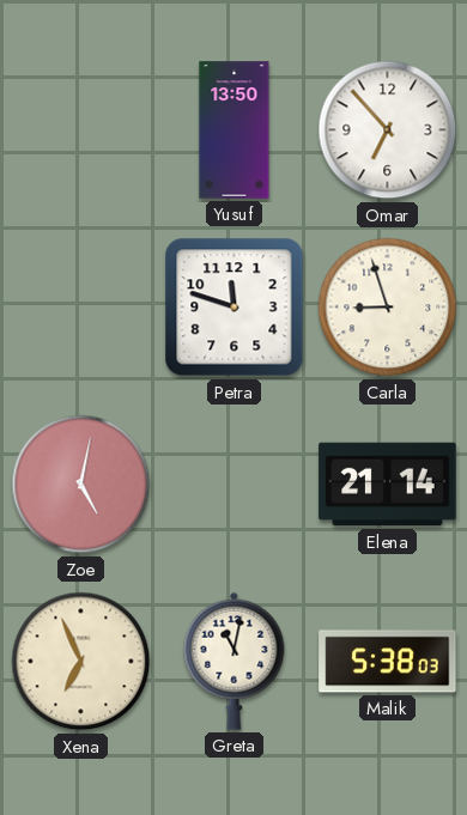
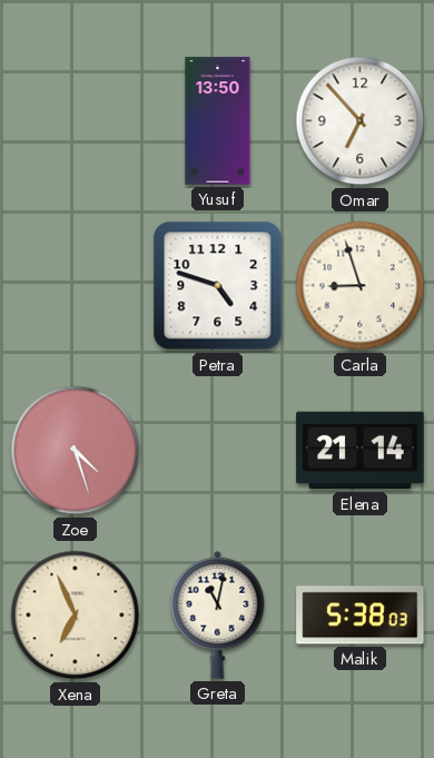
Petra: 11:48 -> 4:48
Zoe: 5:02 -> 4:27
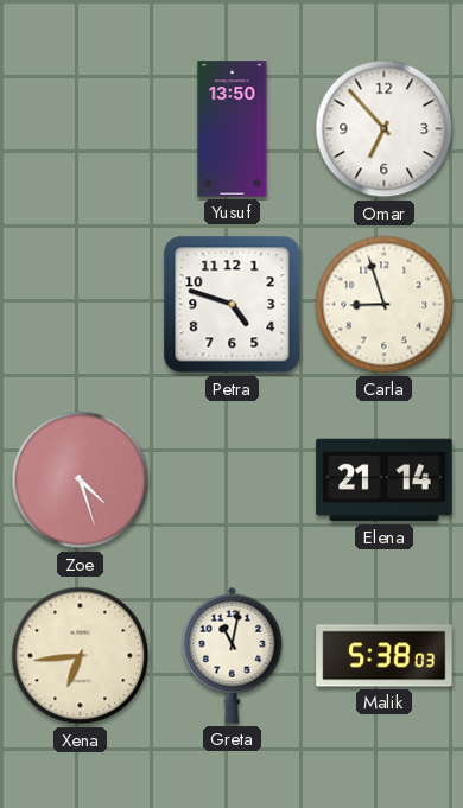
Xena: 6:56 -> 6:44
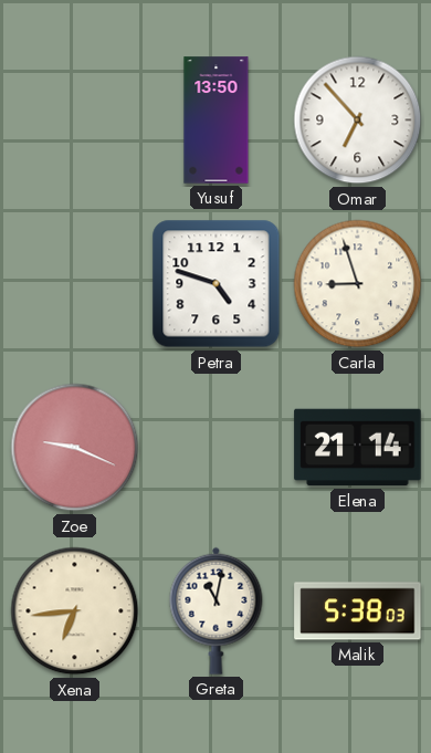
Zoe: 4:27 -> 9:19
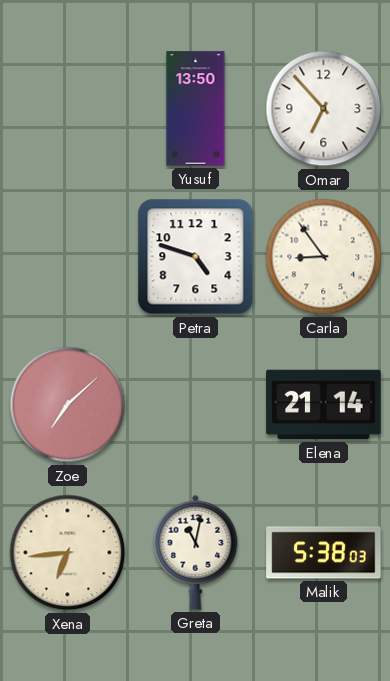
Carla: 8:57 -> 8:54
Zoe: 9:19 -> 7:08
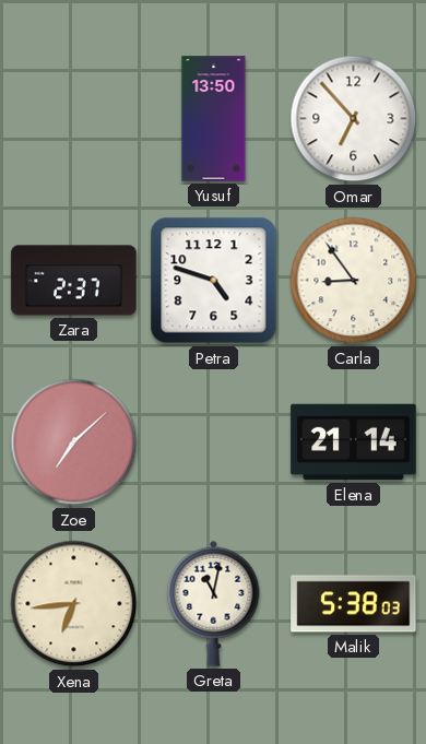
Zara: none -> 2:37
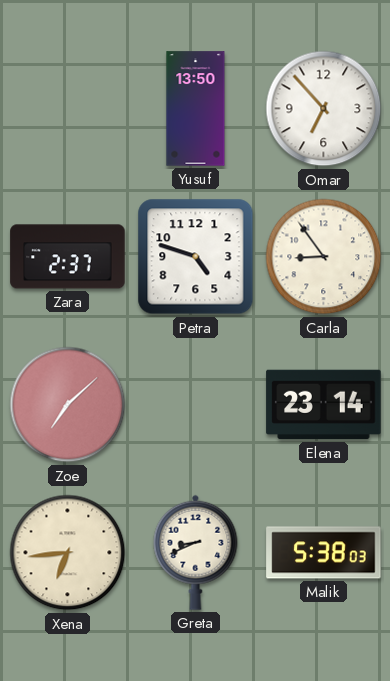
Elena: 21:14 -> 23:14
Greta: 11:02 -> 8:41
